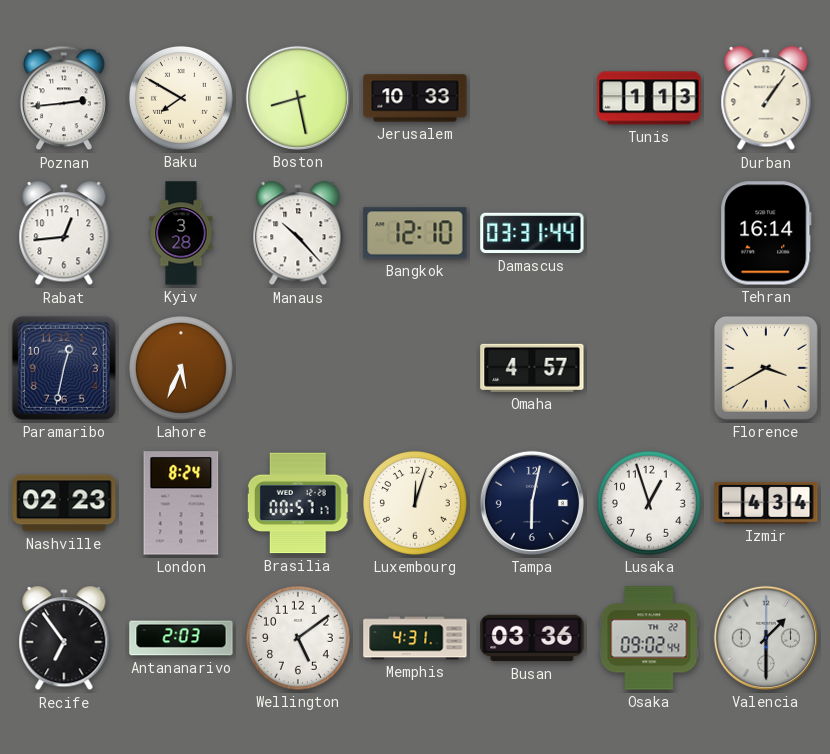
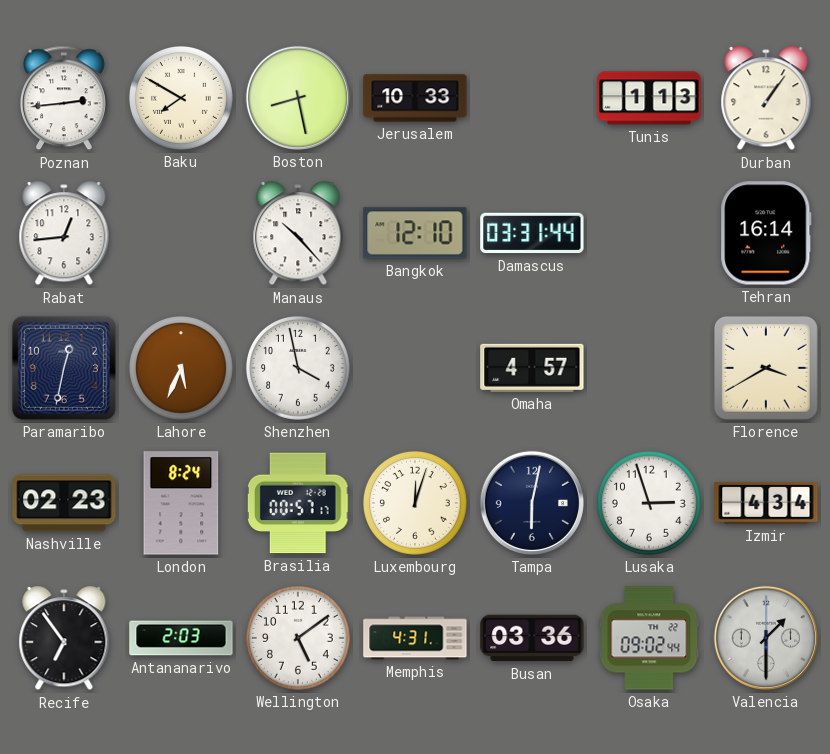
Kyiv: 3:28 -> none
Shenzhen: none -> 3:58
Lusaka: 12:57 -> 2:57
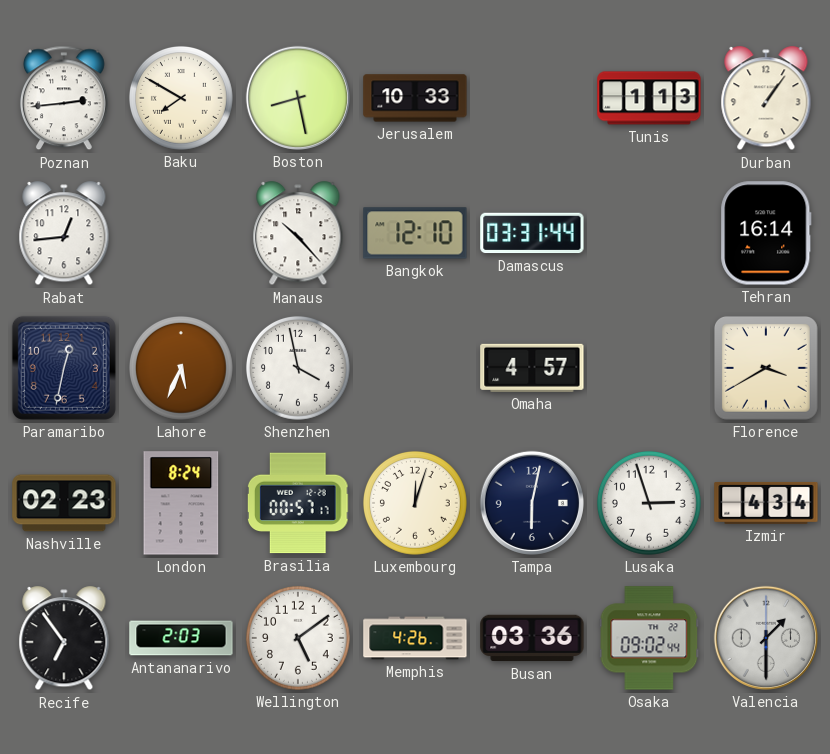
Memphis: 4:31 -> 4:26
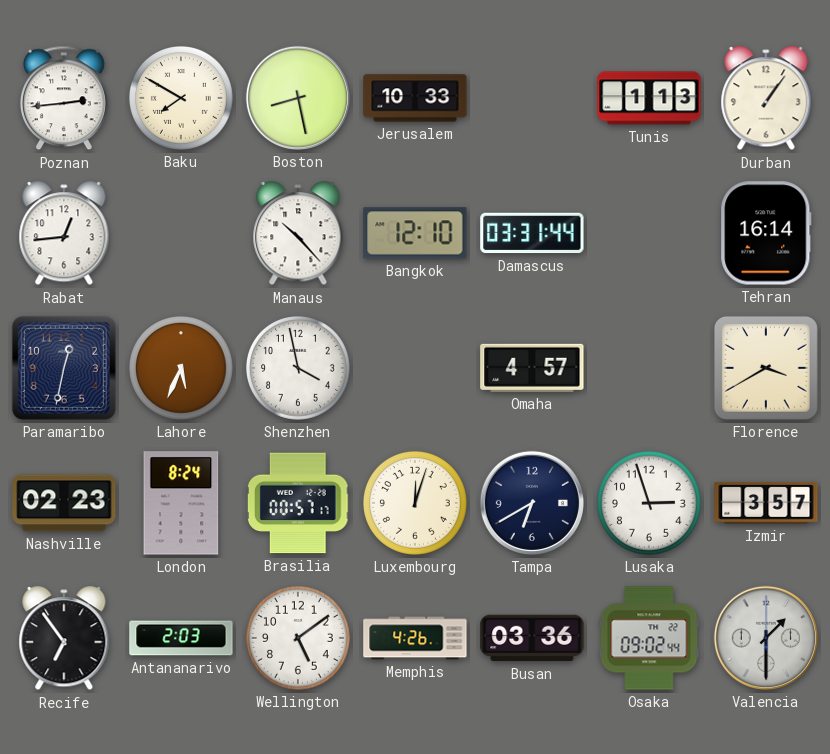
Tampa: 6:02 -> 6:40
Izmir: 4:34 -> 3:57
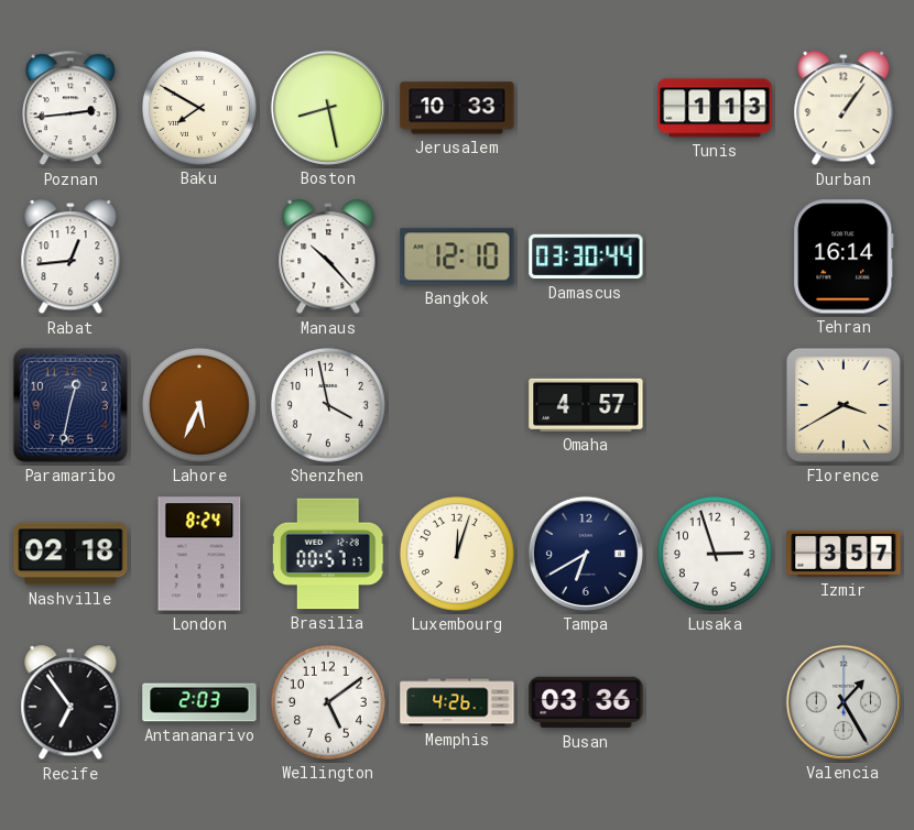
Damascus: 03:31 -> 03:30
Nashville: 02:23 -> 02:18
Osaka: 09:02 -> none
Valencia: 1:30 -> 1:25
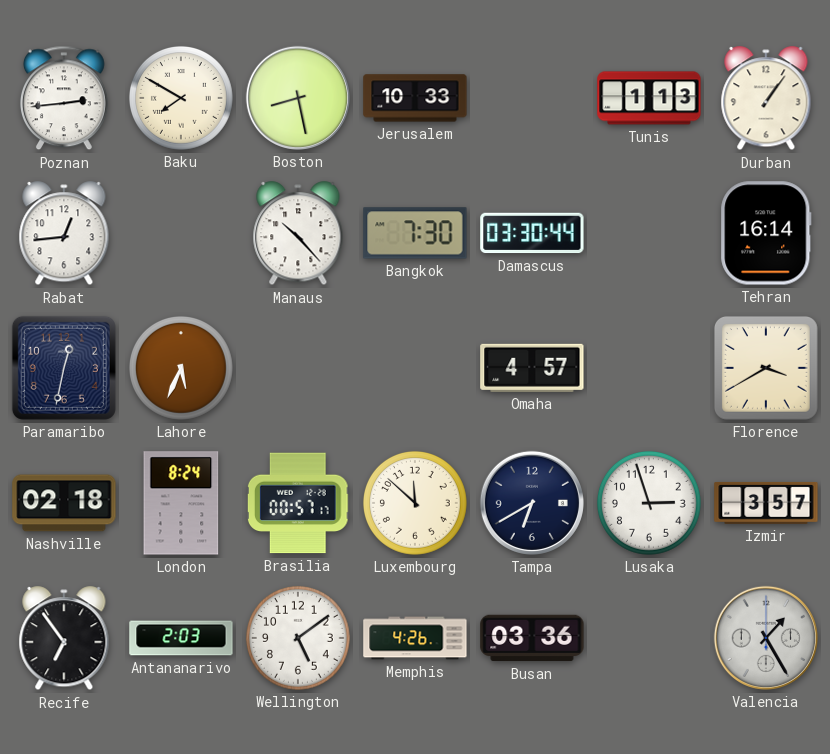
Bangkok: 12:10 -> 7:30
Shenzhen: 3:58 -> none
Luxembourg: 12:03 -> 11:52
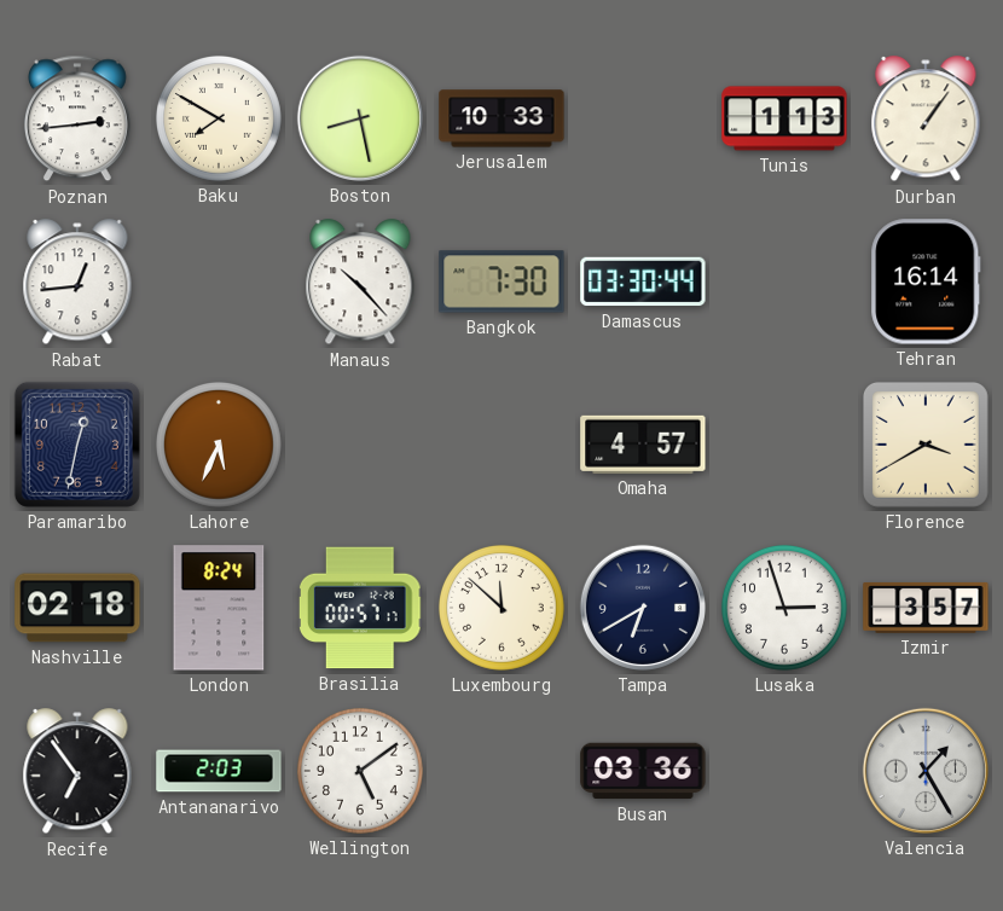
Memphis: 4:26 -> none
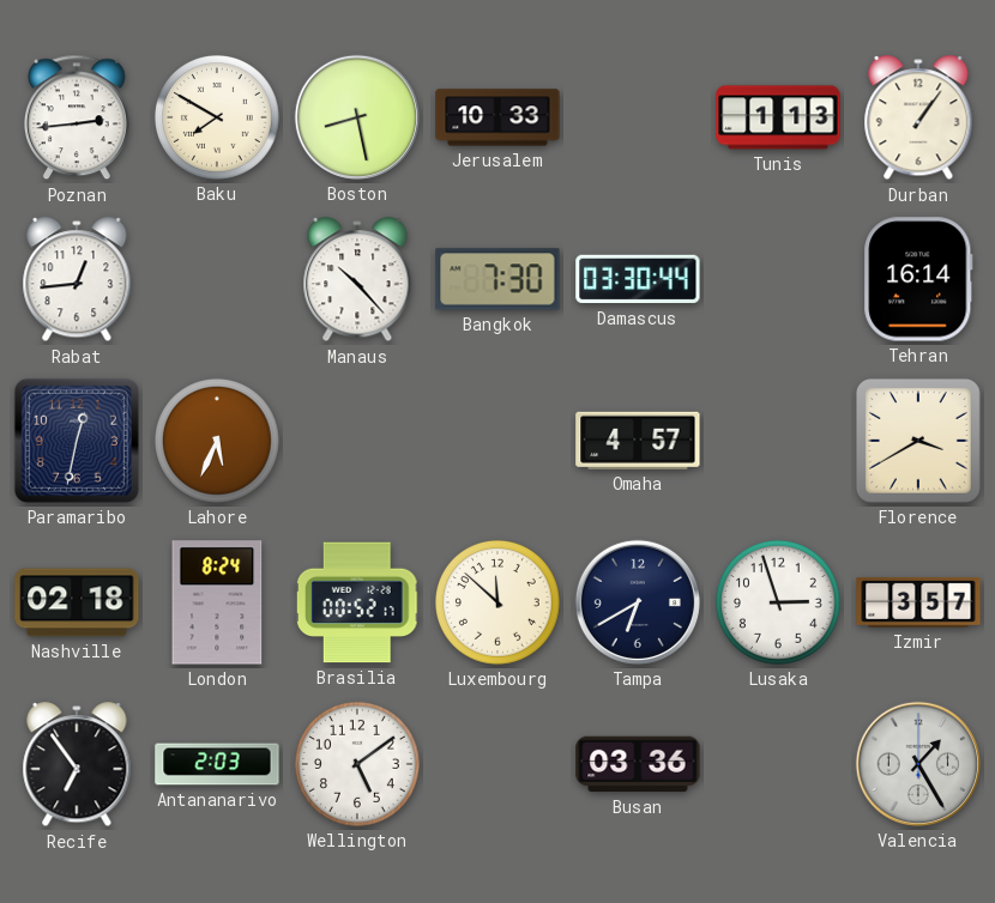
Brasilia: 00:57 -> 00:52
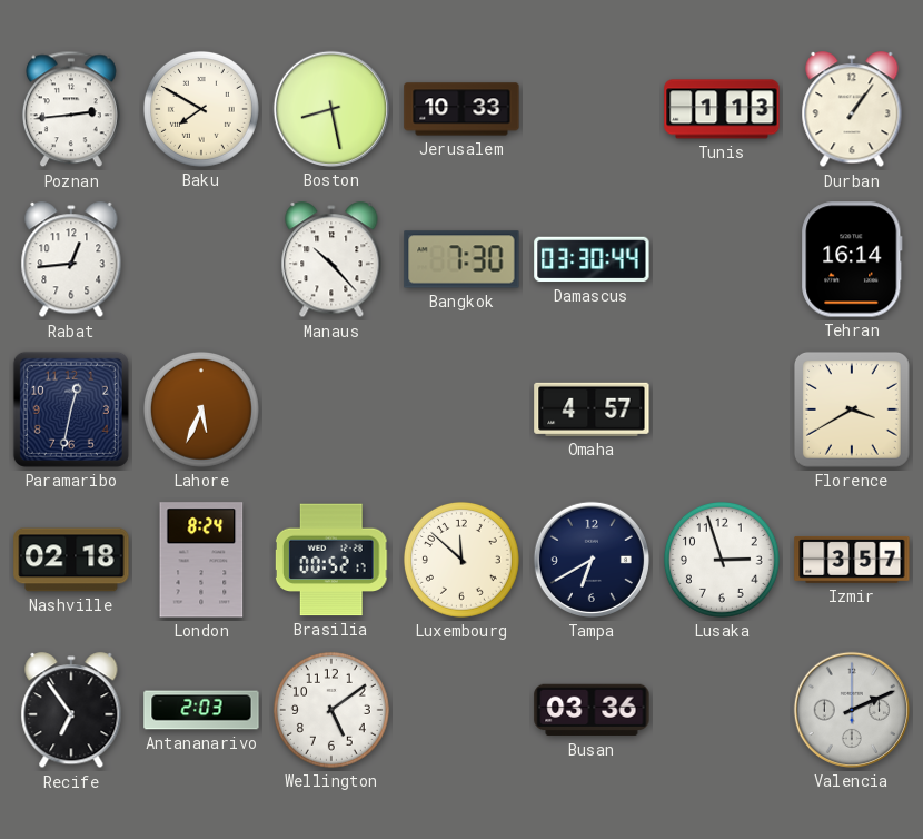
Valencia: 1:25 -> 2:11
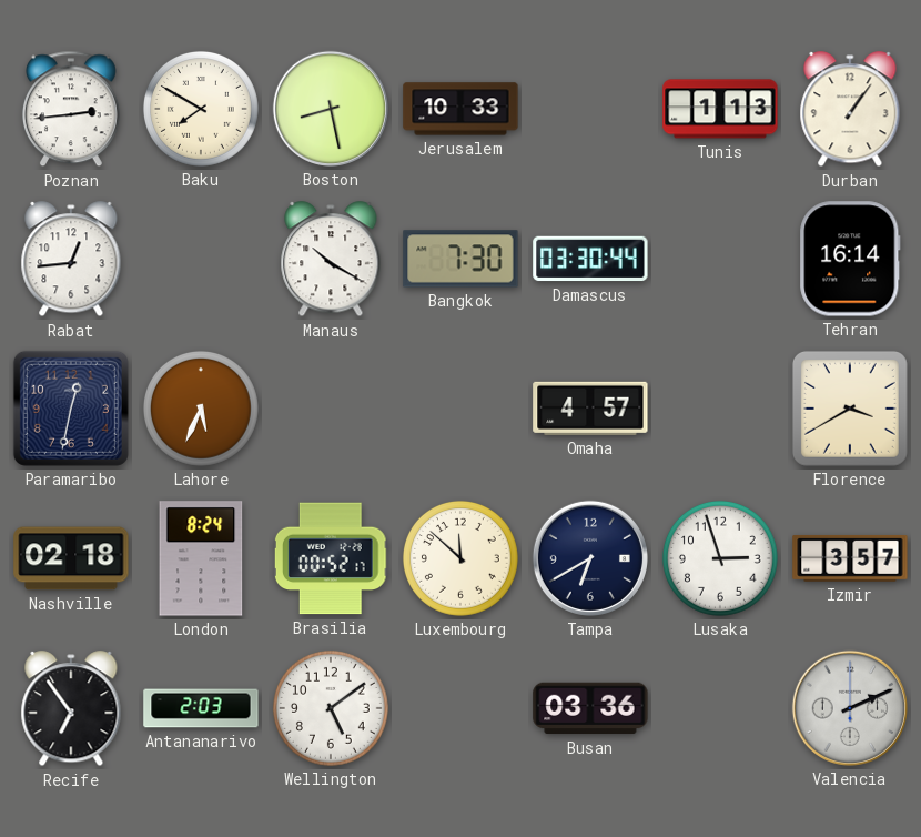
Manaus: 10:23 -> 10:20
